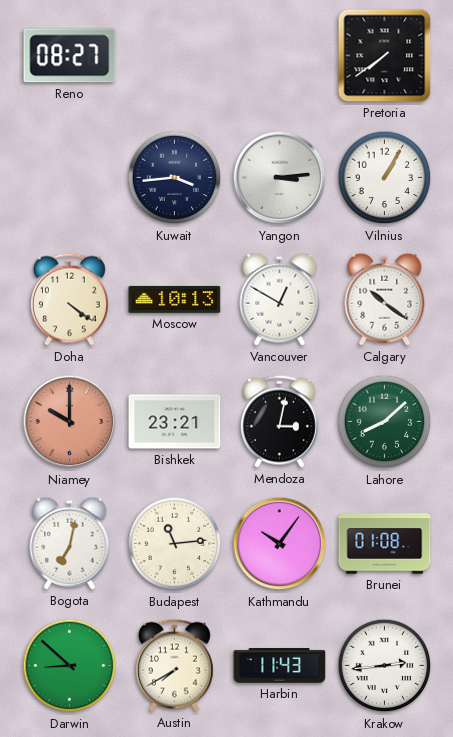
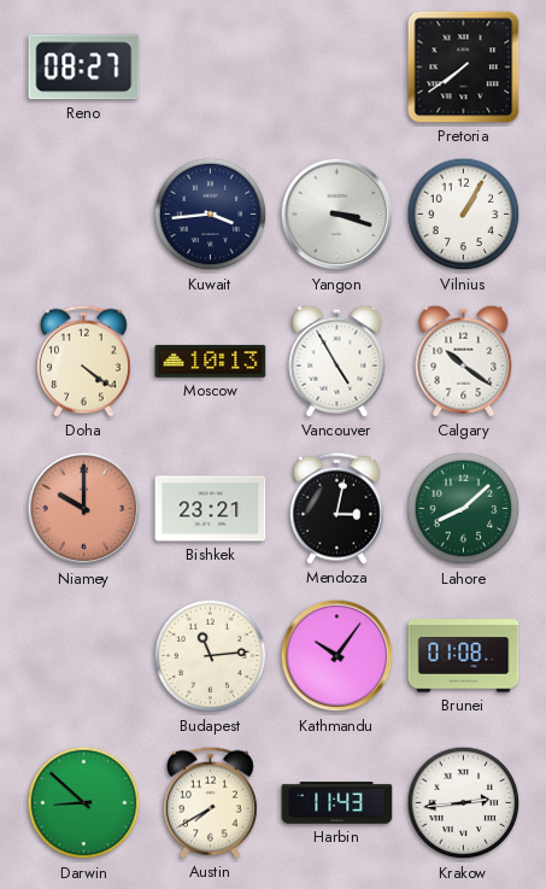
Yangon: 3:14 -> 3:18
Vancouver: 12:50 -> 4:55
Bogota: 7:02 -> none
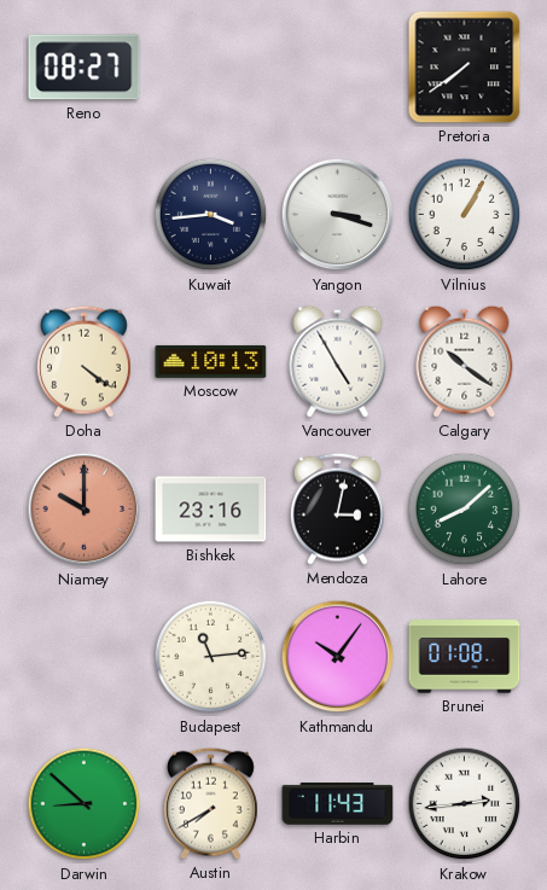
Bishkek: 23:21 -> 23:16
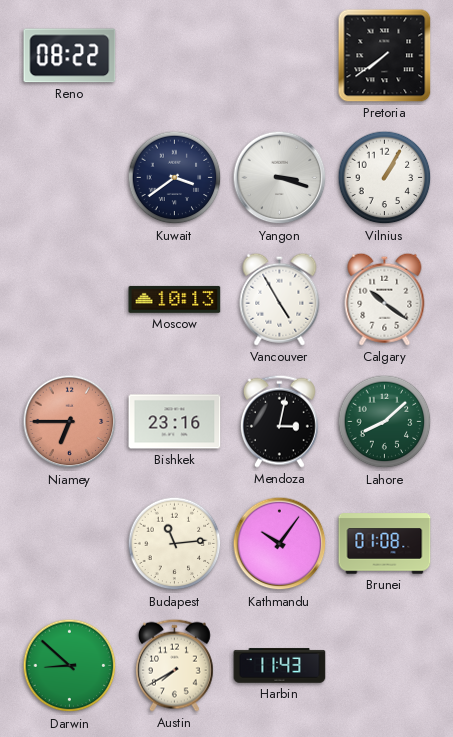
Reno: 08:27 -> 08:22
Kuwait: 3:44 -> 3:39
Doha: 4:21 -> none
Niamey: 10:00 -> 6:45
Krakow: 2:44 -> none
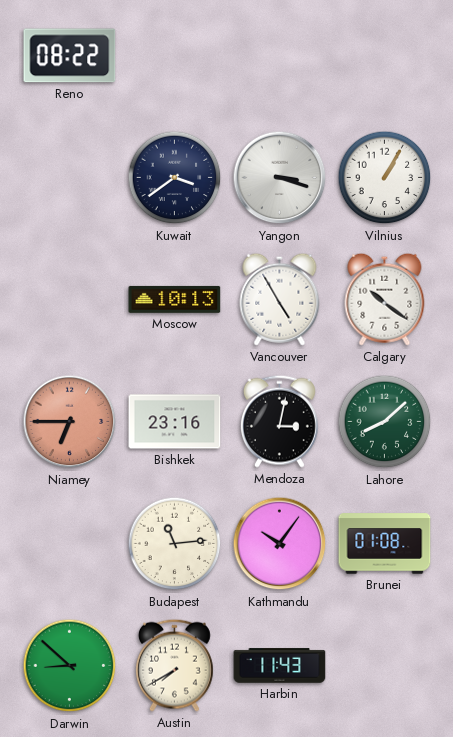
Pretoria: 7:39 -> none
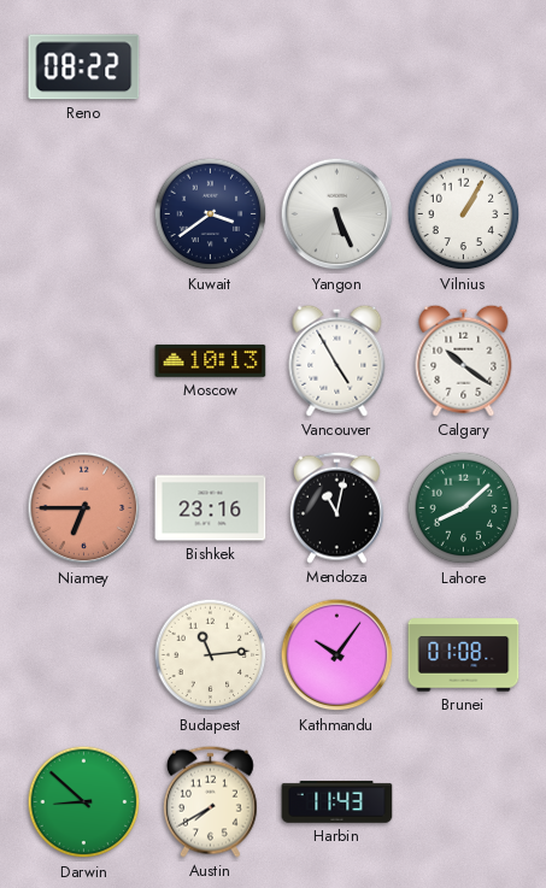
Yangon: 3:18 -> 5:26
Mendoza: 3:02 -> 11:02
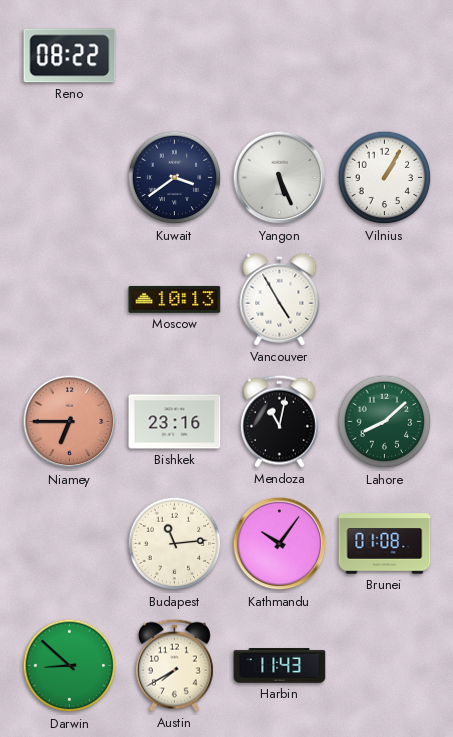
Calgary: 10:21 -> none
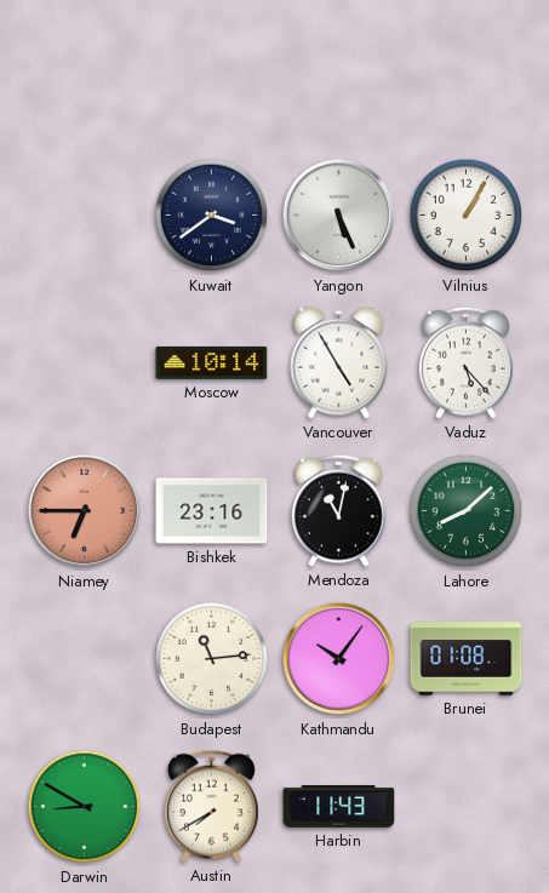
Reno: 08:22 -> none
Moscow: 10:13 -> 10:14
Vaduz: none -> 5:23
Darwin: 8:52 -> 8:50
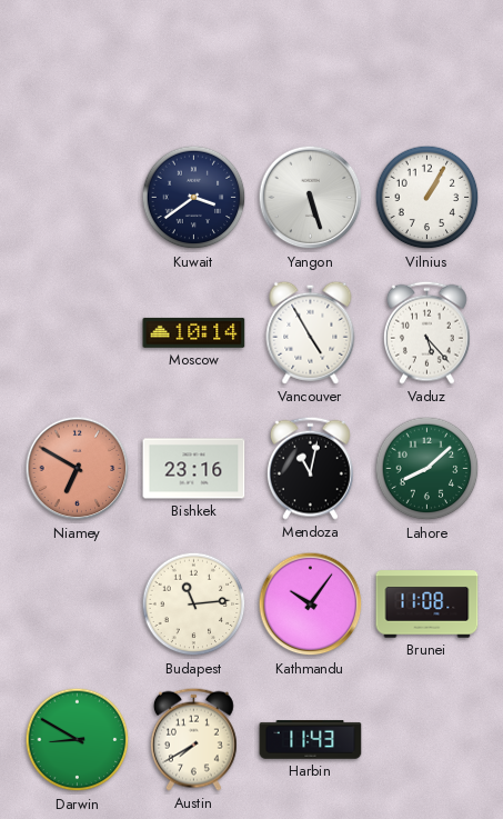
Yangon: 5:26 -> 5:27
Niamey: 6:45 -> 6:50
Brunei: 01:08 -> 11:08
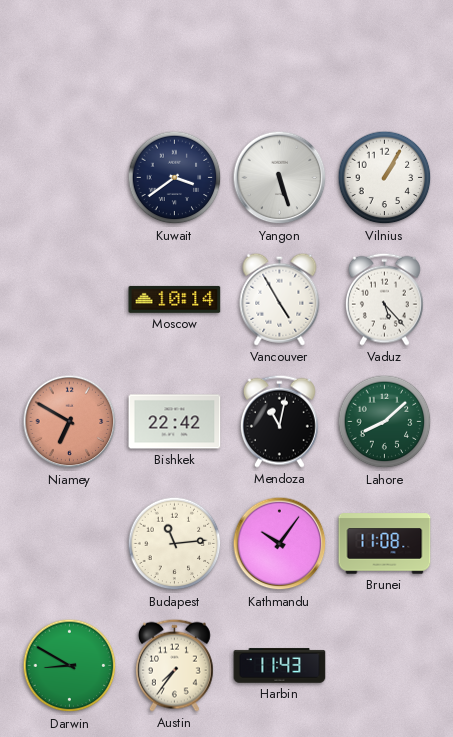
Bishkek: 23:16 -> 22:42
Austin: 7:40 -> 7:36
